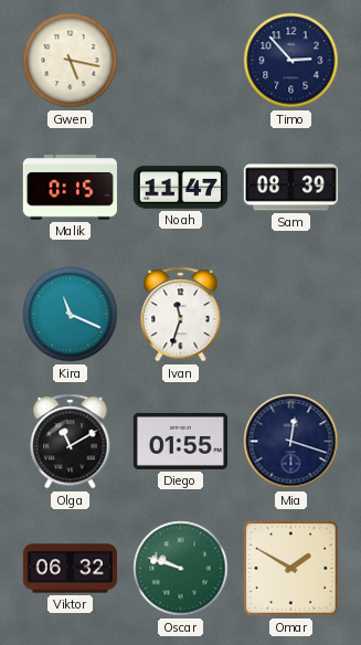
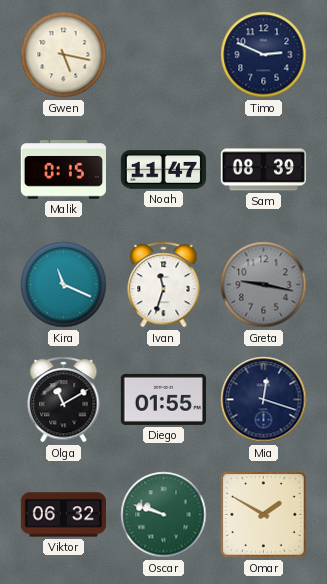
Timo: 2:53 -> 2:49
Greta: none -> 9:17
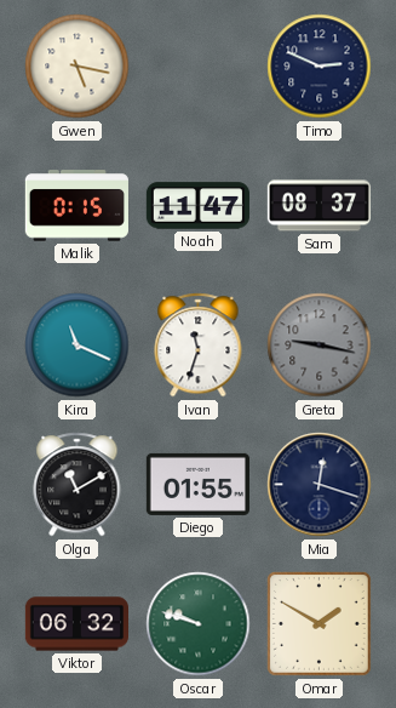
Sam: 08:39 -> 08:37
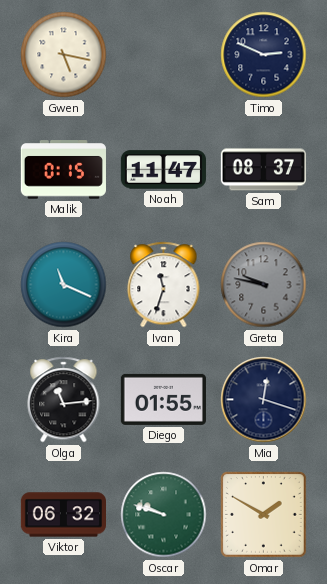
Greta: 9:17 -> 9:47
Olga: 11:10 -> 11:14
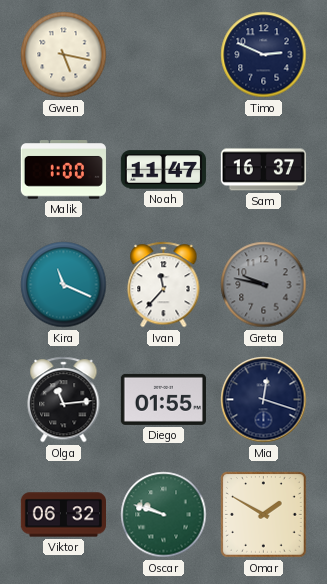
Malik: 0:15 -> 1:00
Sam: 08:37 -> 16:37
Ivan: 11:33 -> 11:37
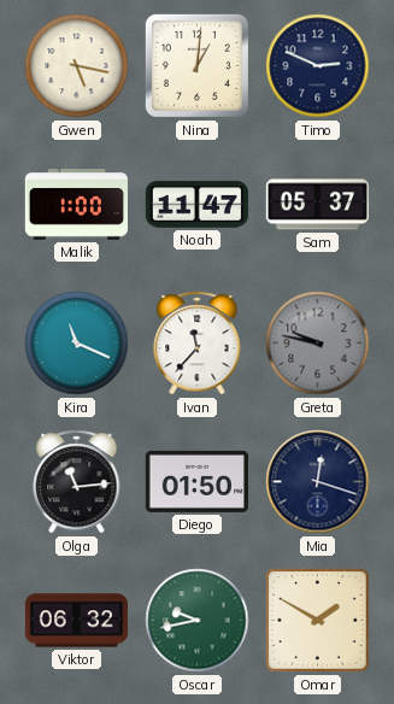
Nina: none -> 1:01
Sam: 16:37 -> 05:37
Diego: 01:55 -> 01:50
Oscar: 9:48 -> 9:43
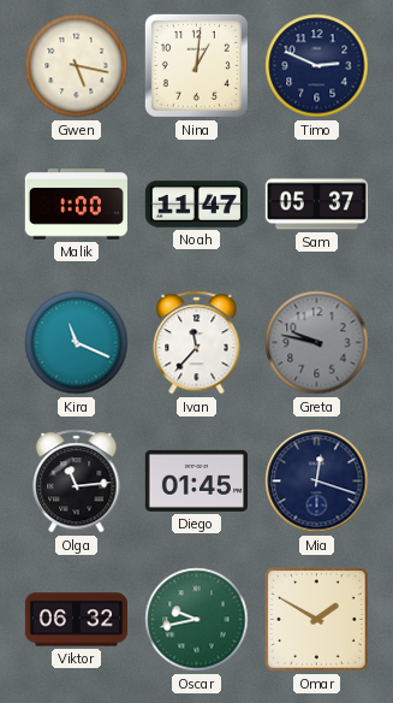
Diego: 01:50 -> 01:45
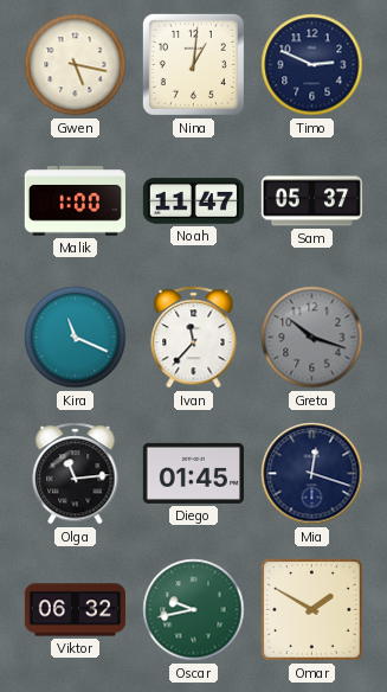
Greta: 9:47 -> 10:18
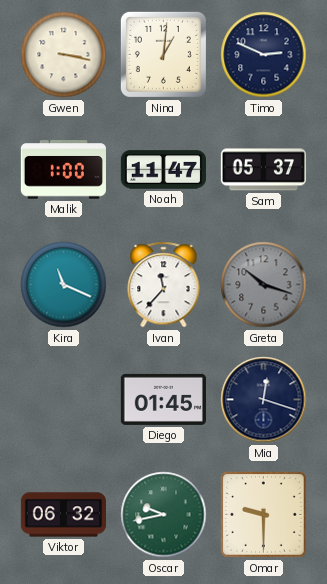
Gwen: 5:17 -> 3:17
Olga: 11:14 -> none
Omar: 1:50 -> 9:30
